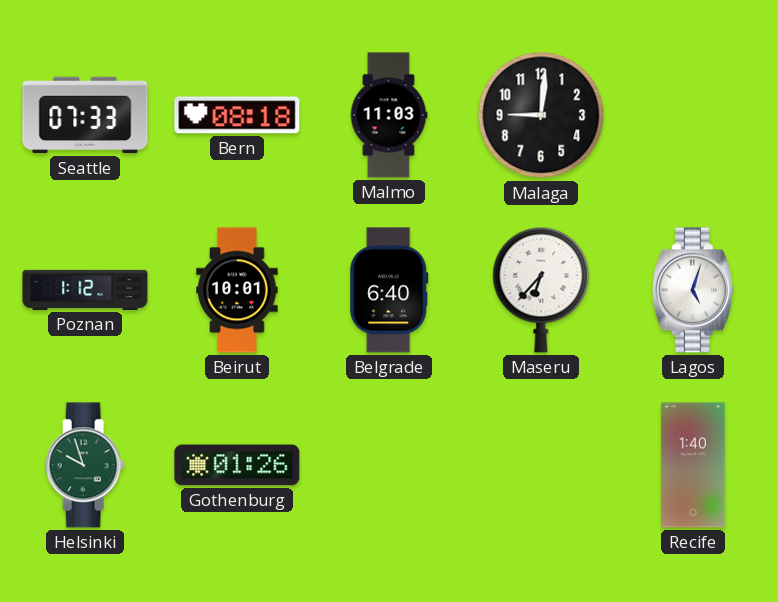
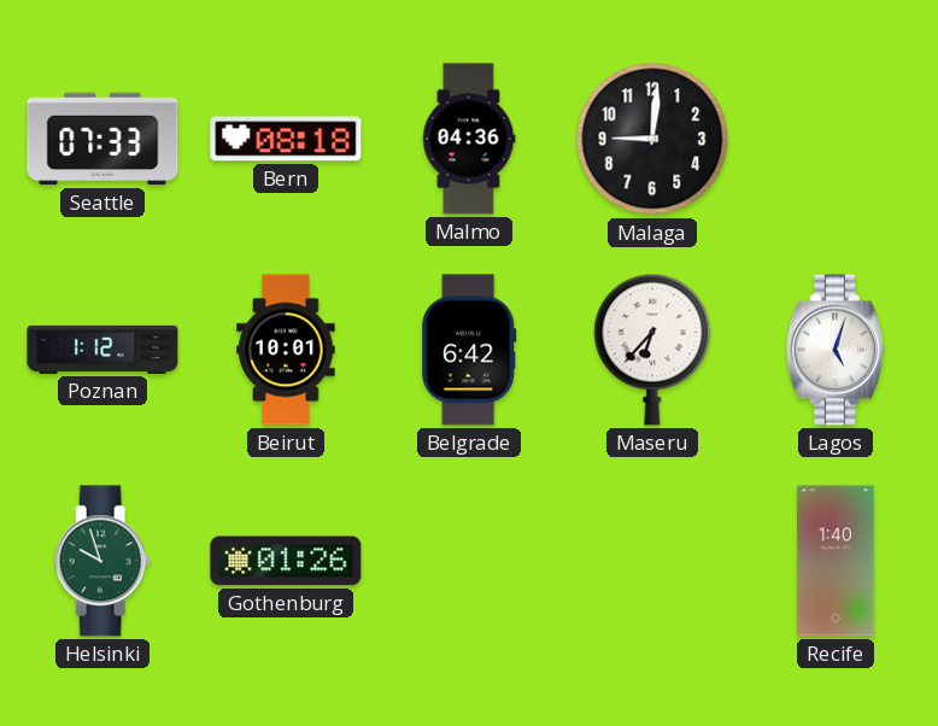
Malmo: 11:03 -> 04:36
Belgrade: 6:40 -> 6:42
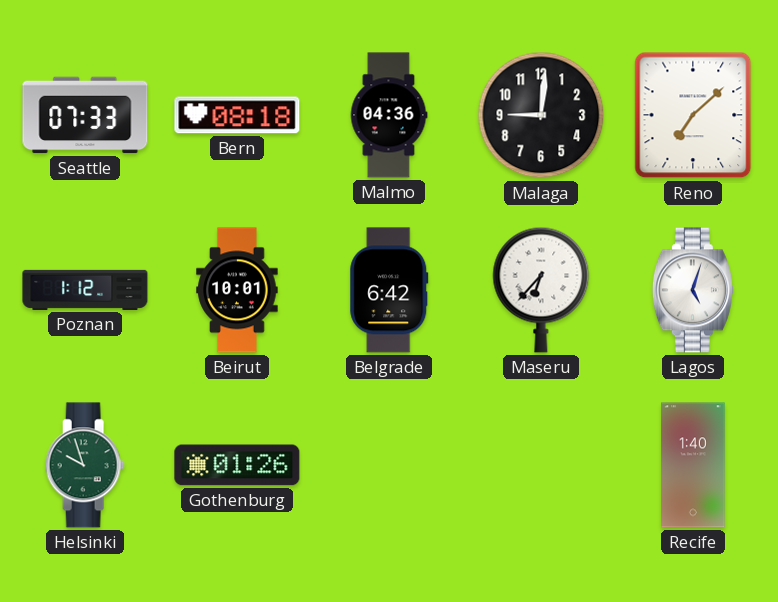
Reno: none -> 7:08
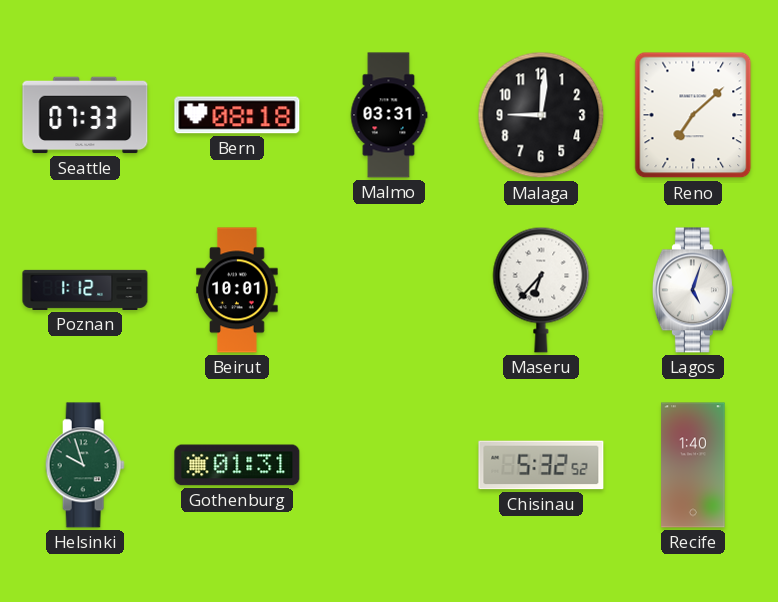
Malmo: 04:36 -> 03:31
Belgrade: 6:42 -> none
Gothenburg: 01:26 -> 01:31
Chisinau: none -> 5:32
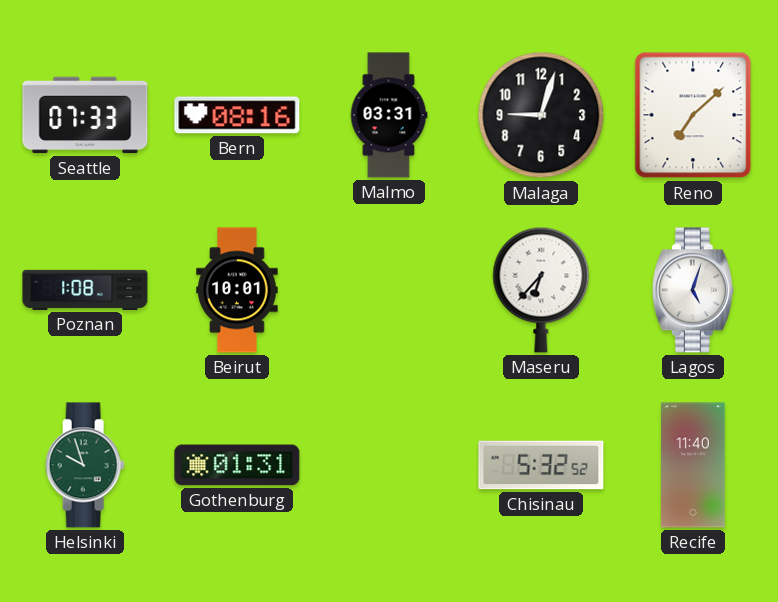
Bern: 08:18 -> 08:16
Malaga: 9:01 -> 9:03
Poznan: 1:12 -> 1:08
Recife: 1:40 -> 11:40
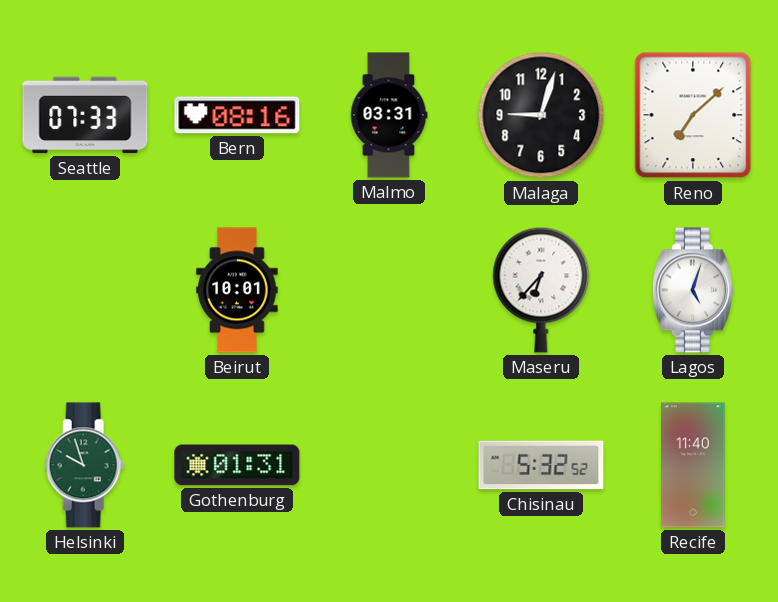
Poznan: 1:08 -> none
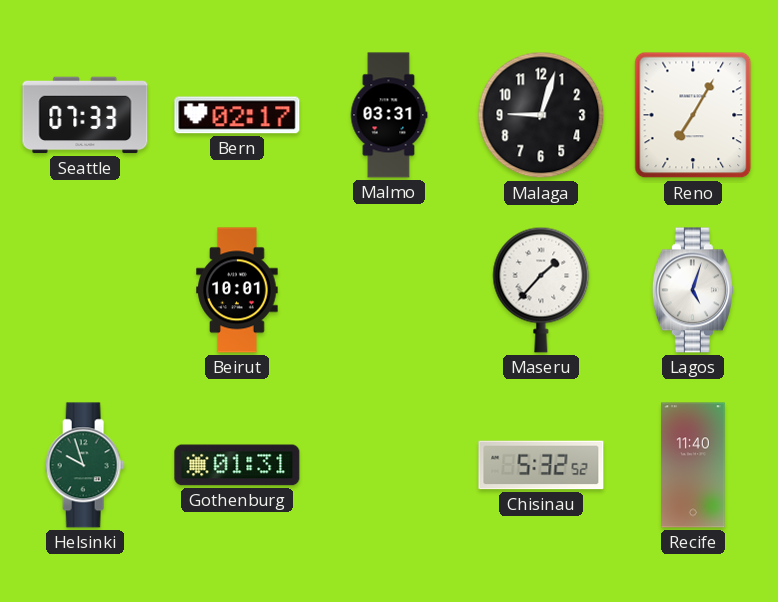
Bern: 08:16 -> 02:17
Reno: 7:08 -> 7:05
Maseru: 6:37 -> 1:37
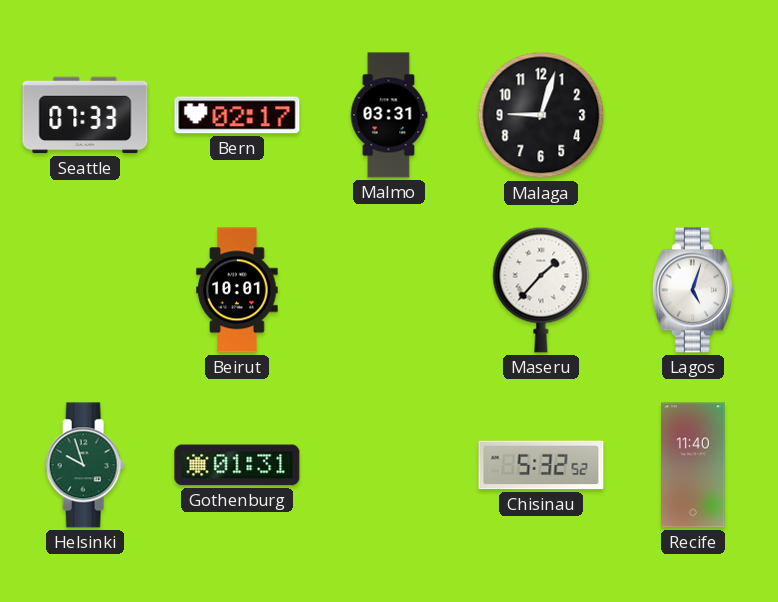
Reno: 7:05 -> none
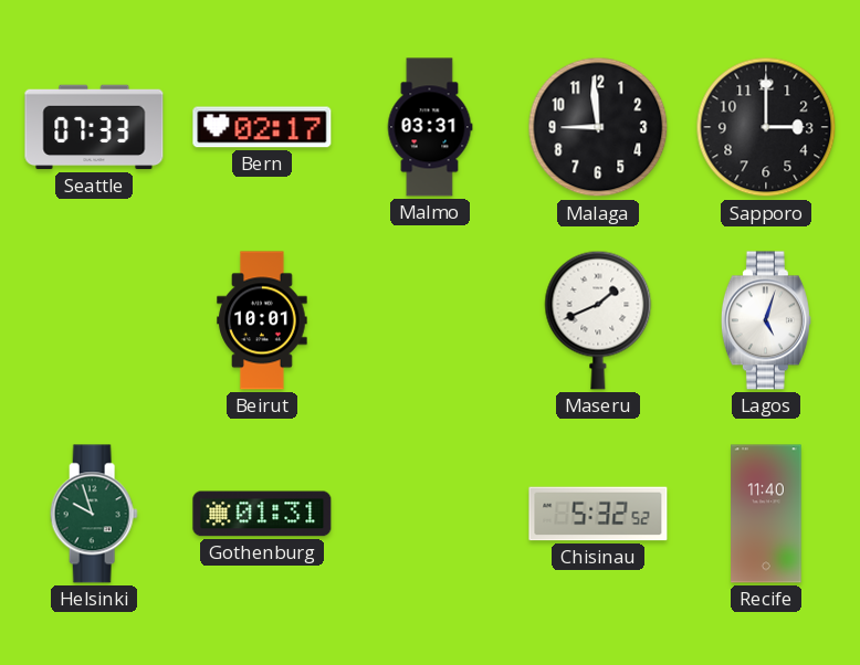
Malaga: 9:03 -> 8:59
Sapporo: none -> 3:00
Maseru: 1:37 -> 1:41
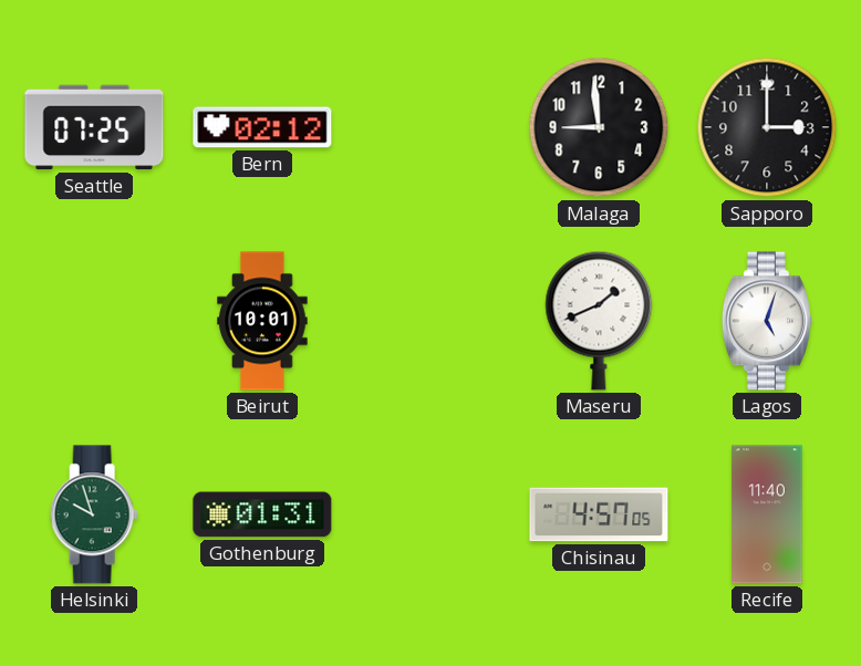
Seattle: 07:33 -> 07:25
Bern: 02:17 -> 02:12
Malmo: 03:31 -> none
Chisinau: 5:32 -> 4:57
